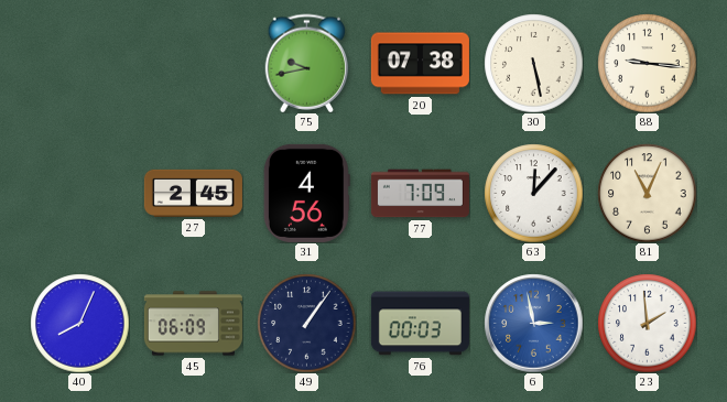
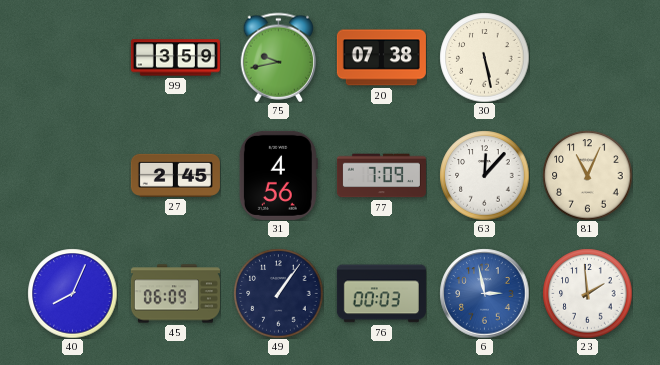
99: none -> 3:59
88: 9:16 -> none
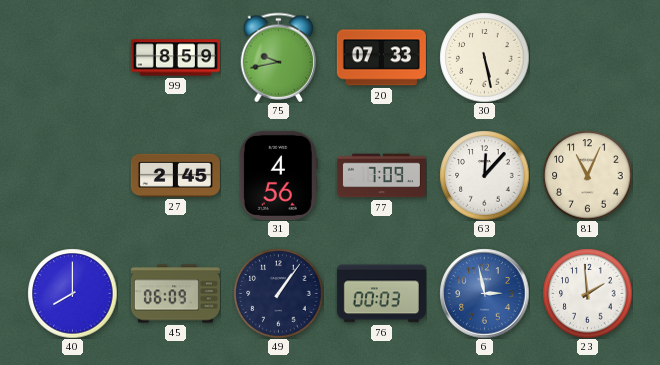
99: 3:59 -> 8:59
20: 07:38 -> 07:33
40: 8:04 -> 8:00
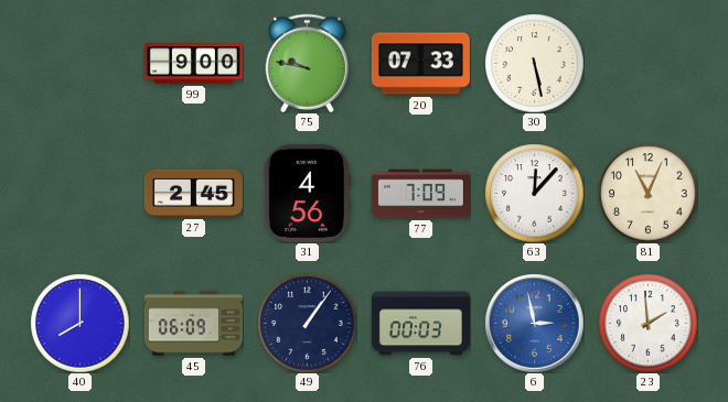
99: 8:59 -> 9:00
75: 9:43 -> 9:47
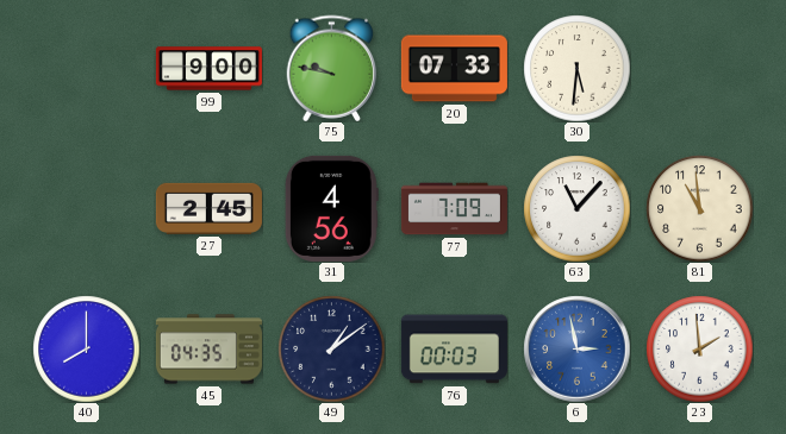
30: 5:28 -> 5:31
63: 12:07 -> 11:07
81: 11:04 -> 10:59
45: 06:09 -> 04:35
49: 1:06 -> 1:09
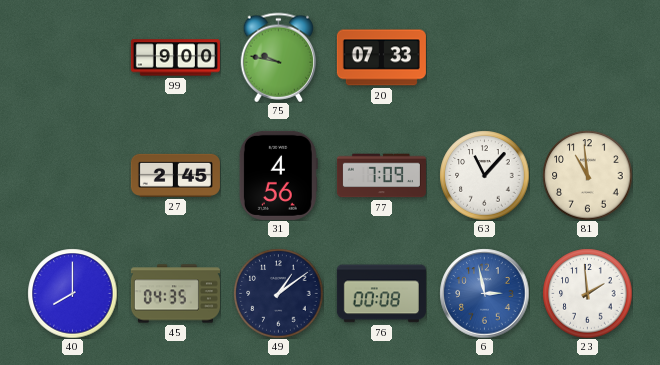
30: 5:31 -> none
76: 00:03 -> 00:08
